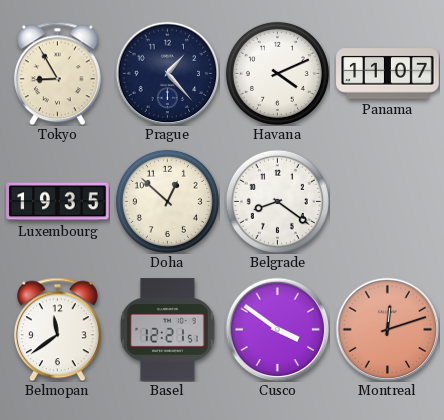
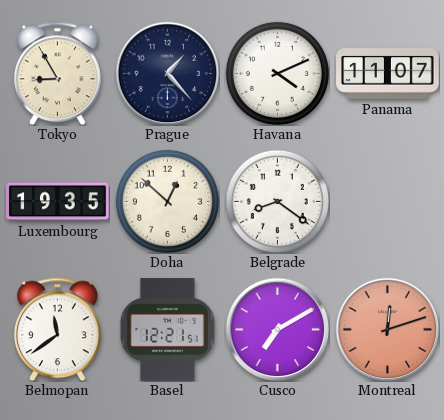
Cusco: 3:51 -> 7:10
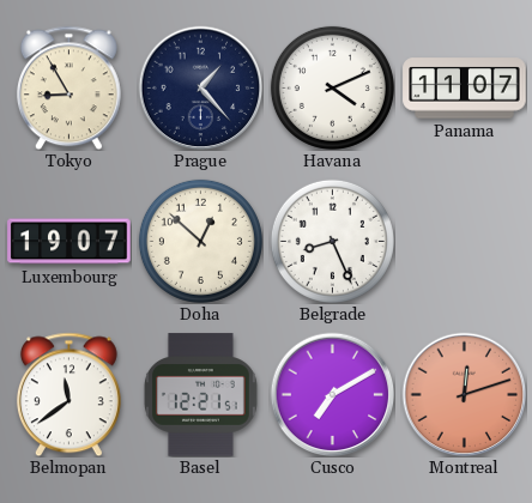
Luxembourg: 19:35 -> 19:07
Belgrade: 8:21 -> 8:26
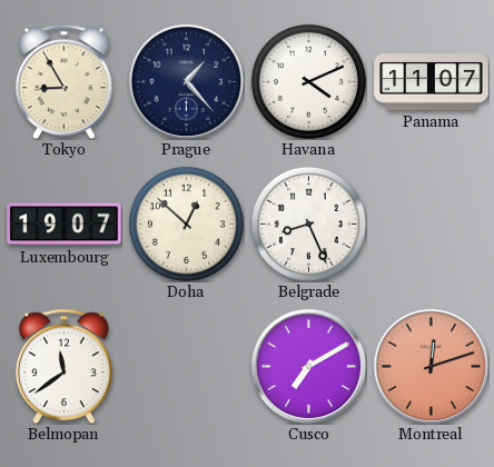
Basel: 12:21 -> none
